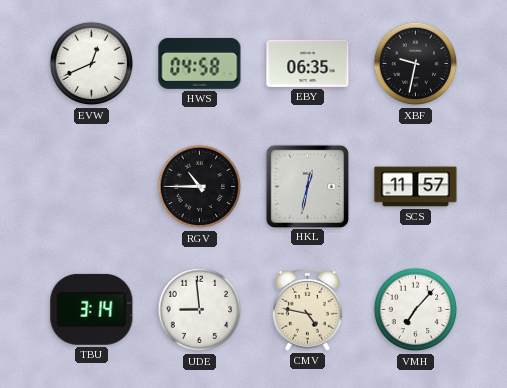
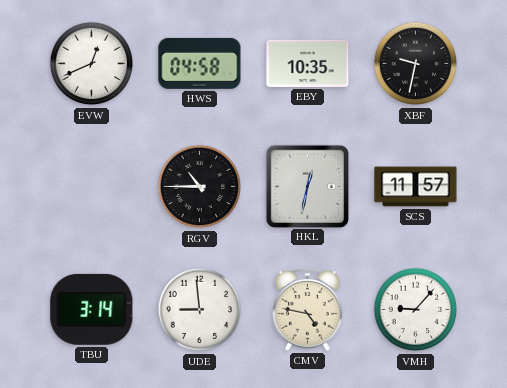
EBY: 06:35 -> 10:35
VMH: 7:07 -> 9:07
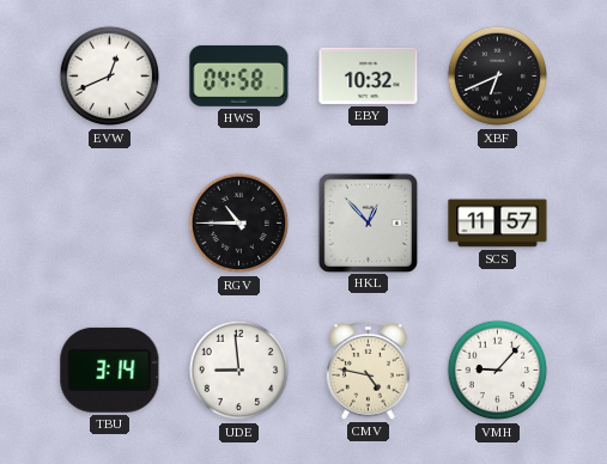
EBY: 10:35 -> 10:32
XBF: 9:32 -> 6:41
HKL: 12:32 -> 12:53
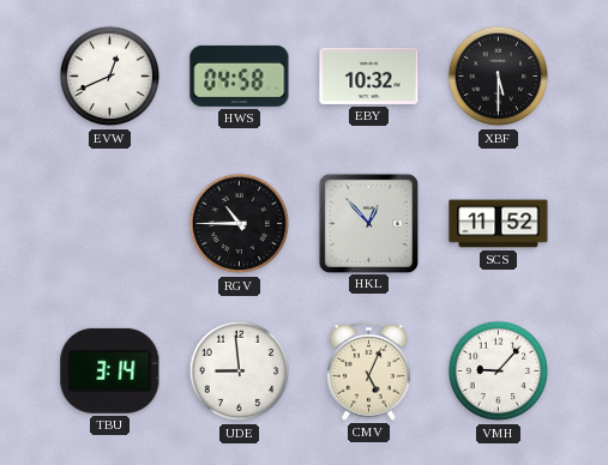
XBF: 6:41 -> 5:30
SCS: 11:57 -> 11:52
CMV: 4:47 -> 5:04
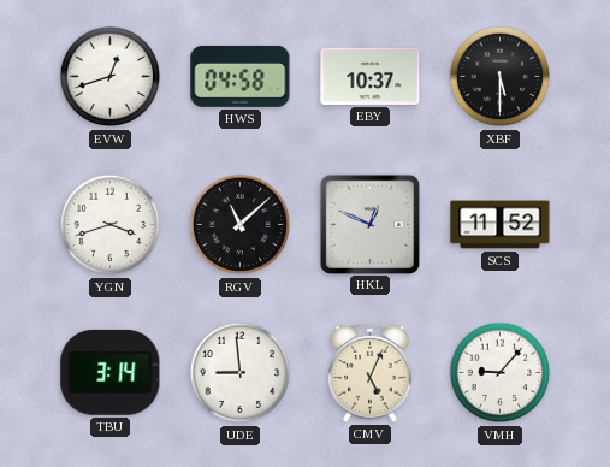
EVW: 12:41 -> 12:42
EBY: 10:32 -> 10:37
YGN: none -> 3:42
RGV: 10:45 -> 11:08
HKL: 12:53 -> 12:49
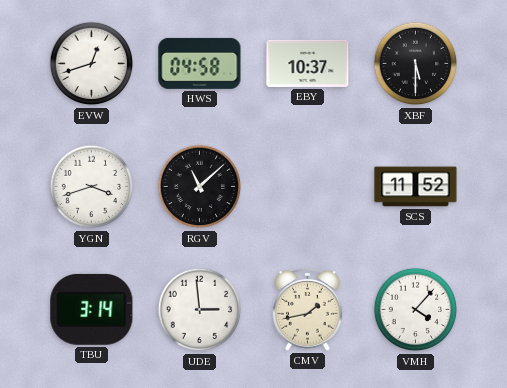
HKL: 12:49 -> none
UDE: 8:59 -> 2:59
CMV: 5:04 -> 1:43
VMH: 9:07 -> 4:07
